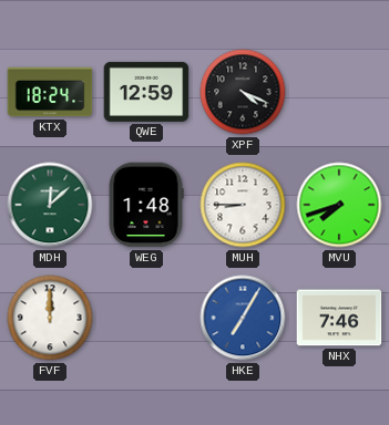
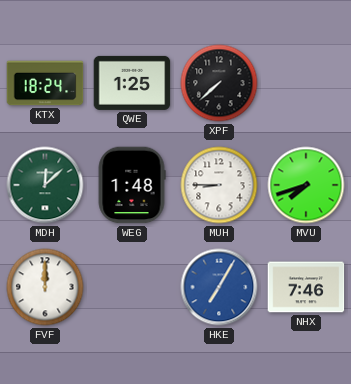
QWE: 12:59 -> 1:25
XPF: 4:19 -> 7:38
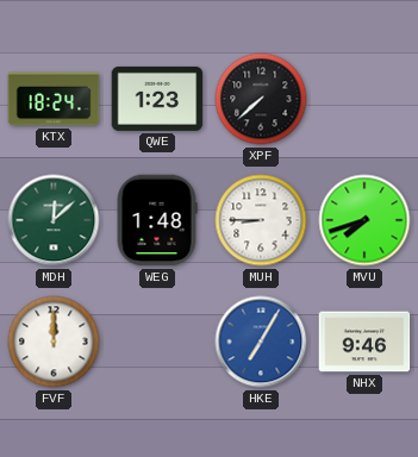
QWE: 1:25 -> 1:23
NHX: 7:46 -> 9:46
